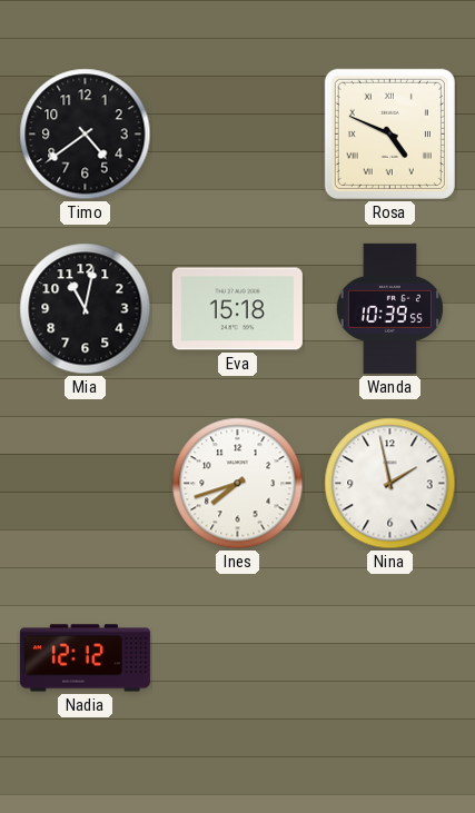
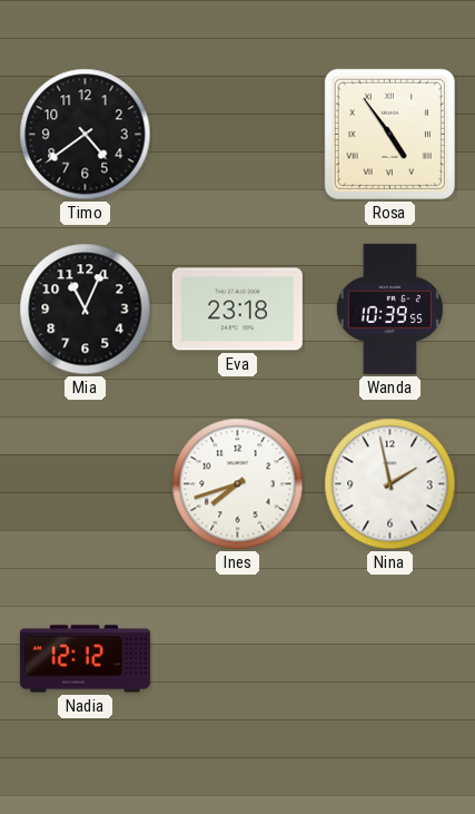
Rosa: 4:49 -> 4:54
Mia: 11:02 -> 11:04
Eva: 15:18 -> 23:18
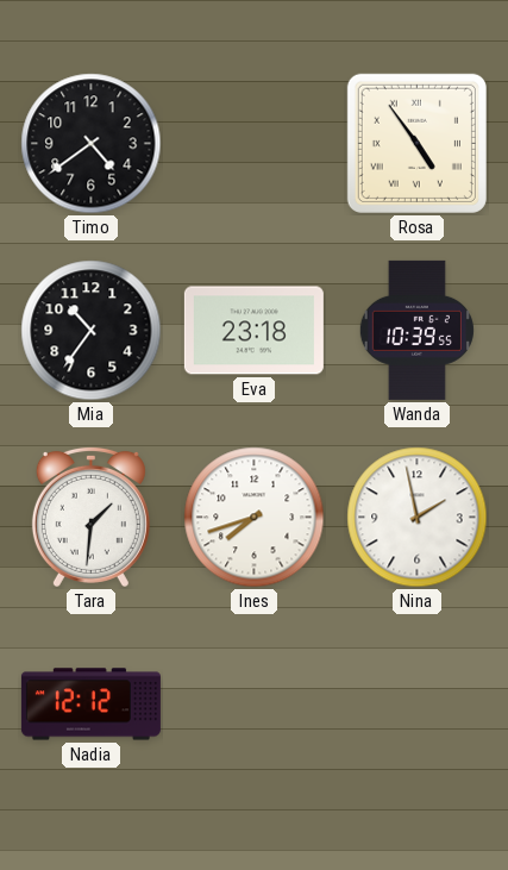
Mia: 11:04 -> 10:36
Tara: none -> 1:31
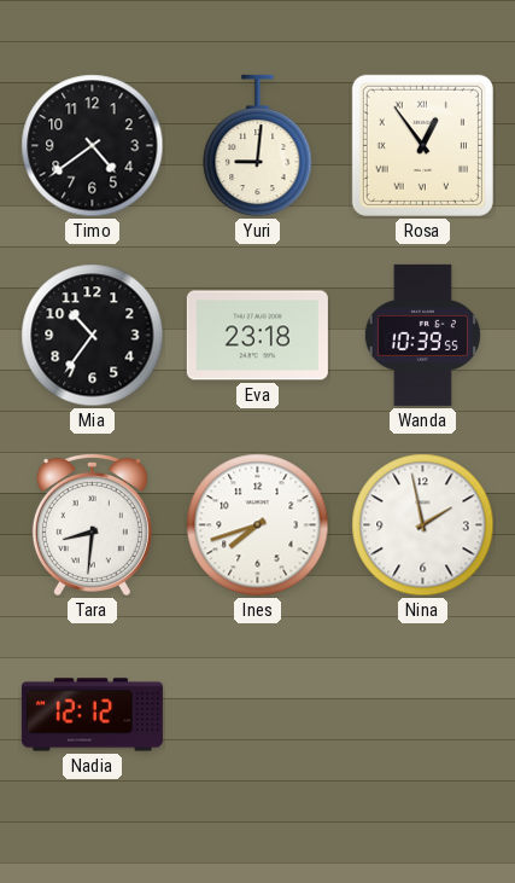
Yuri: none -> 9:01
Rosa: 4:54 -> 12:54
Tara: 1:31 -> 8:31
